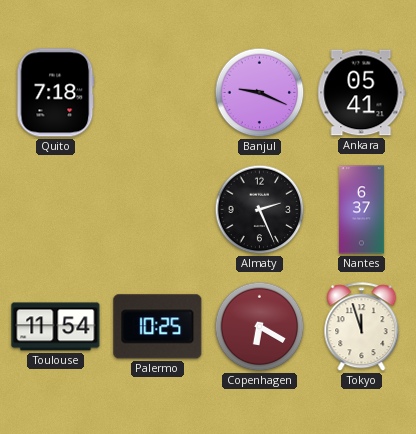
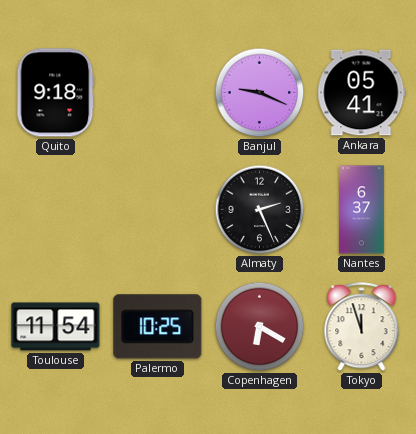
Quito: 7:18 -> 9:18
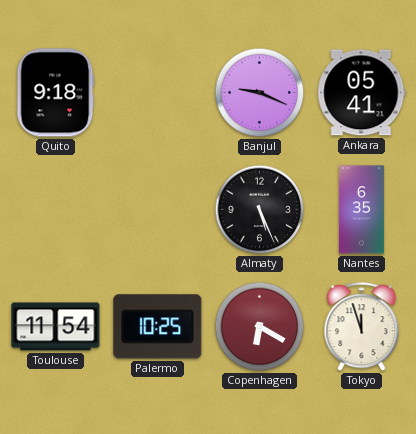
Almaty: 2:26 -> 5:26
Nantes: 6:37 -> 6:35
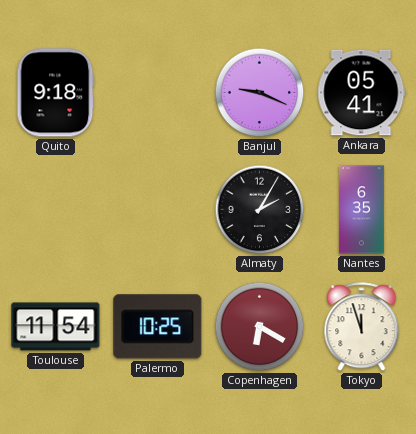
Almaty: 5:26 -> 2:05
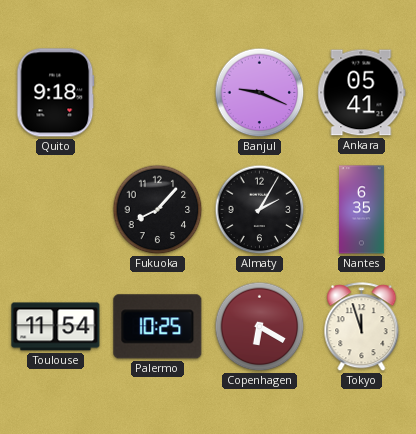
Fukuoka: none -> 8:07
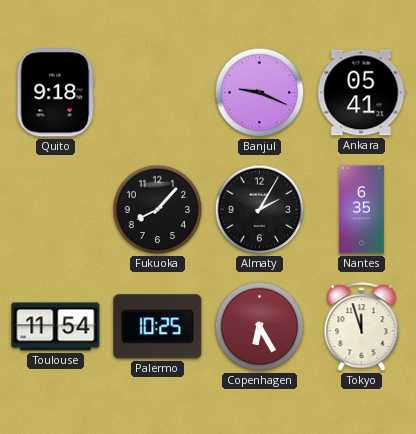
Copenhagen: 6:20 -> 6:25
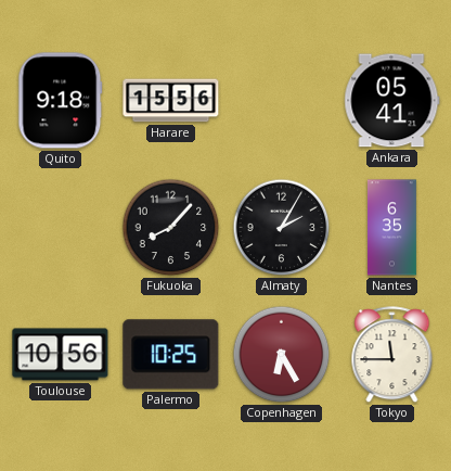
Harare: none -> 15:56
Banjul: 9:19 -> none
Toulouse: 11:54 -> 10:56
Tokyo: 11:57 -> 11:45
